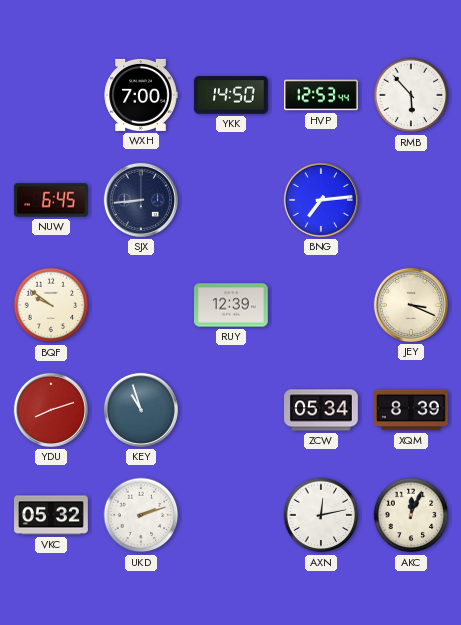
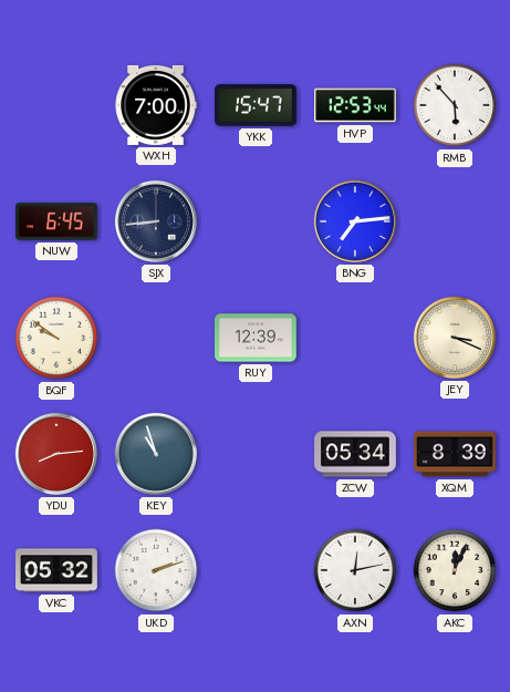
YKK: 14:50 -> 15:47
YDU: 8:12 -> 8:14
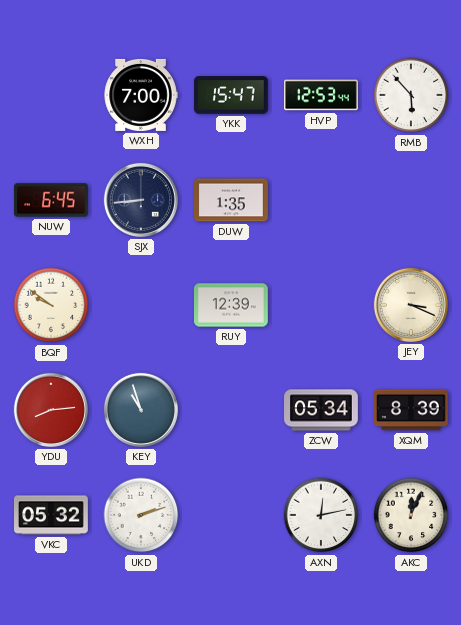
DUW: none -> 1:35
BNG: 7:14 -> none
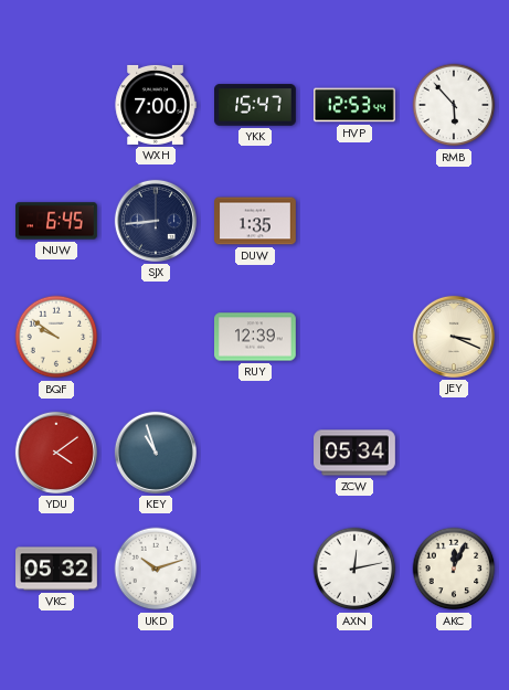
YDU: 8:14 -> 4:09
XQM: 8:39 -> none
UKD: 2:12 -> 10:12
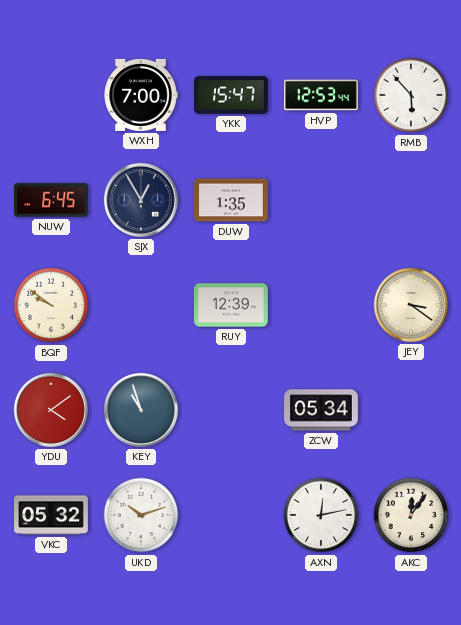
SJX: 8:44 -> 12:55
JEY: 3:19 -> 3:21
AKC: 12:04 -> 12:06
